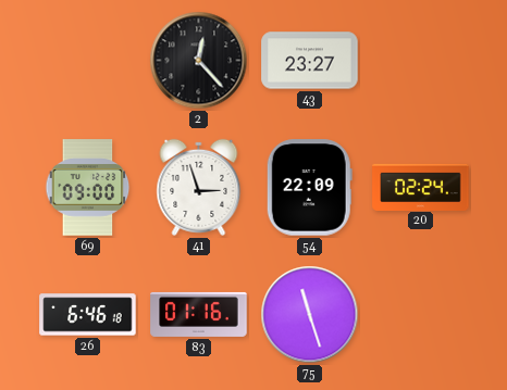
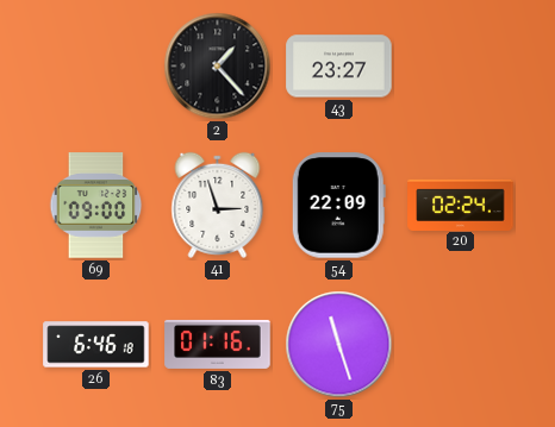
2: 12:23 -> 1:23
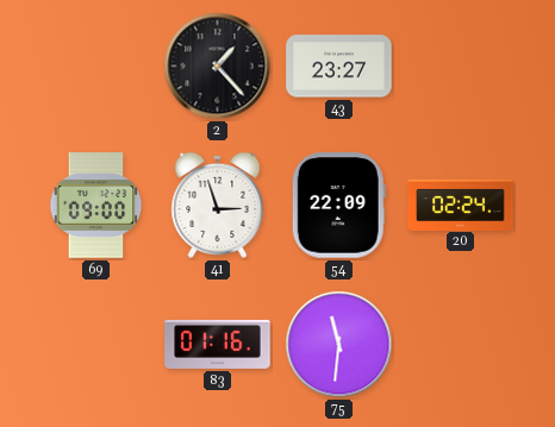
26: 6:46 -> none
75: 11:27 -> 11:31
